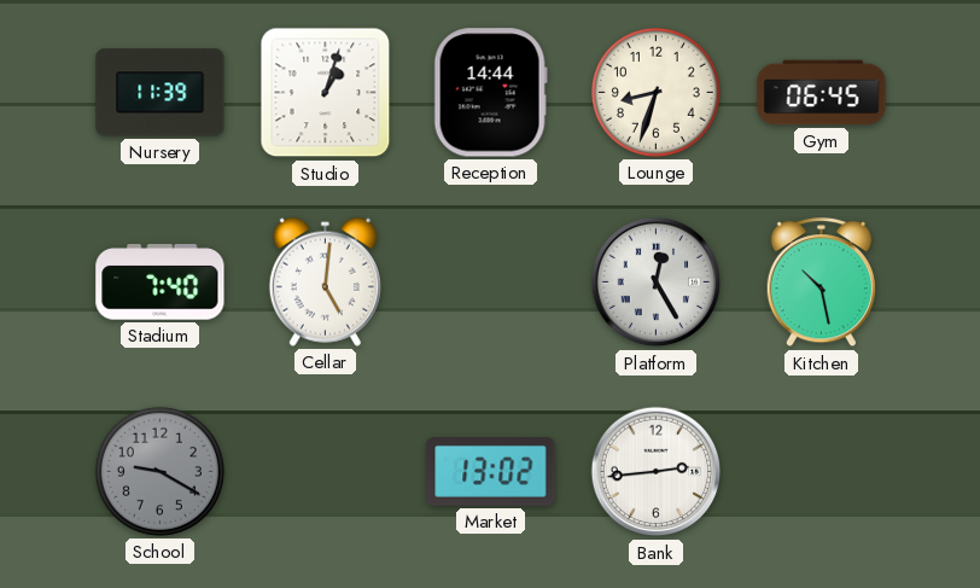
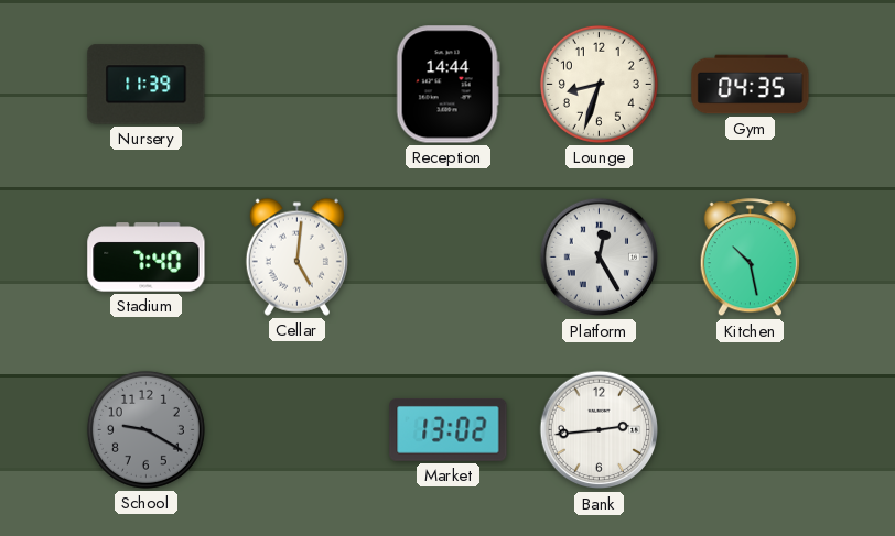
Studio: 1:03 -> none
Gym: 06:45 -> 04:35
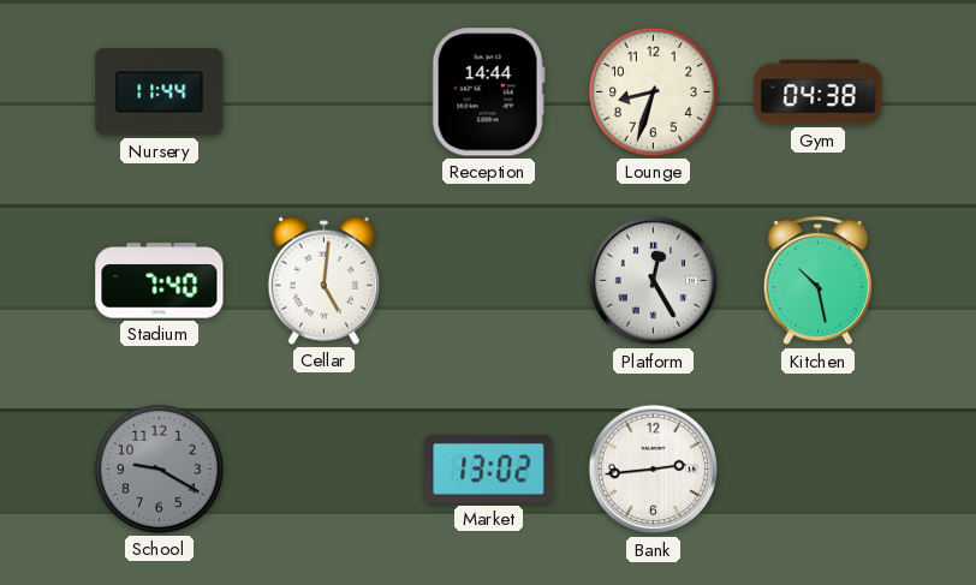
Nursery: 11:39 -> 11:44
Gym: 04:35 -> 04:38
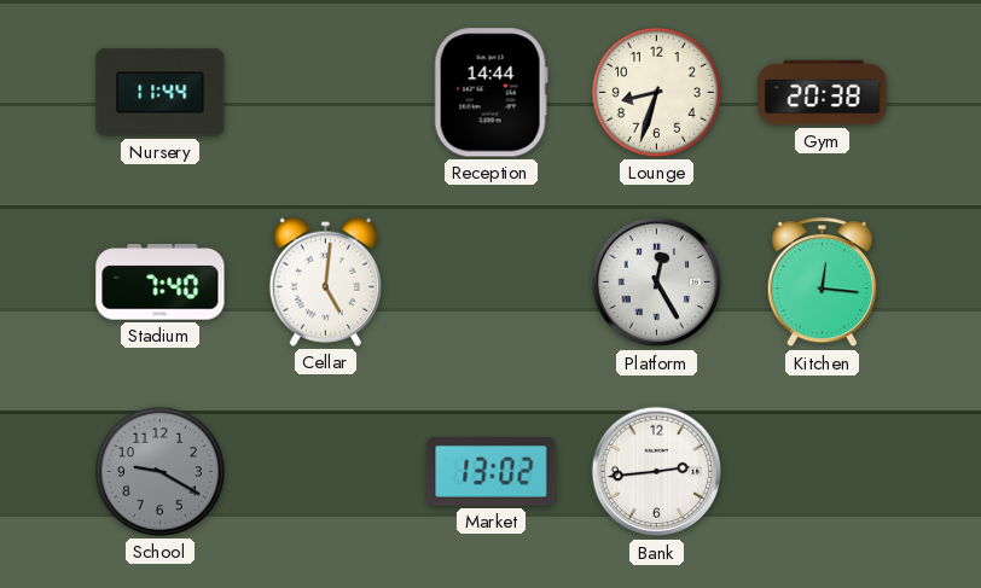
Gym: 04:38 -> 20:38
Kitchen: 10:28 -> 12:16
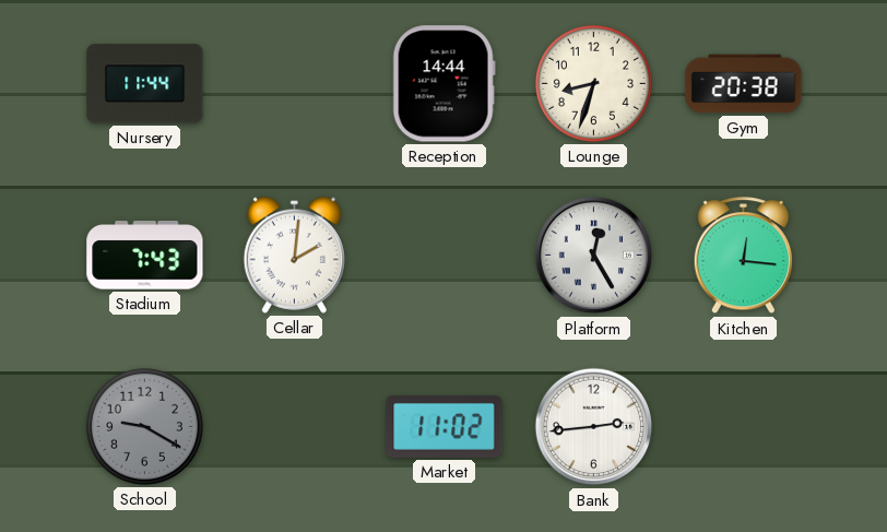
Stadium: 7:40 -> 7:43
Cellar: 5:01 -> 2:01
Market: 13:02 -> 11:02
